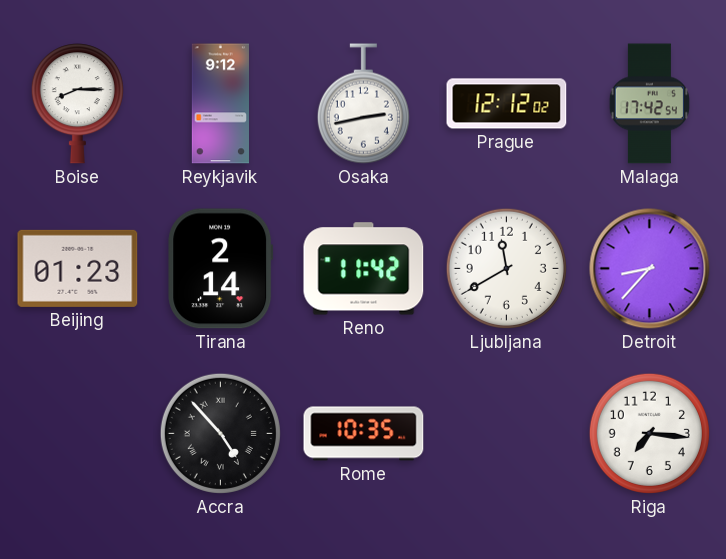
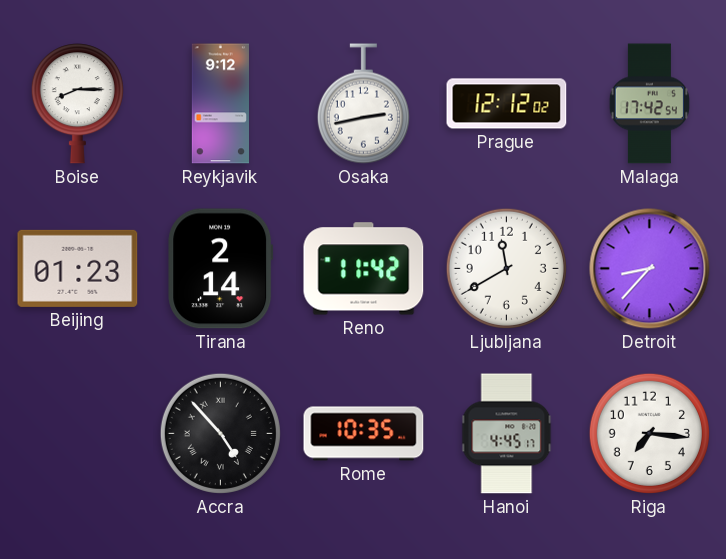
Hanoi: none -> 4:45
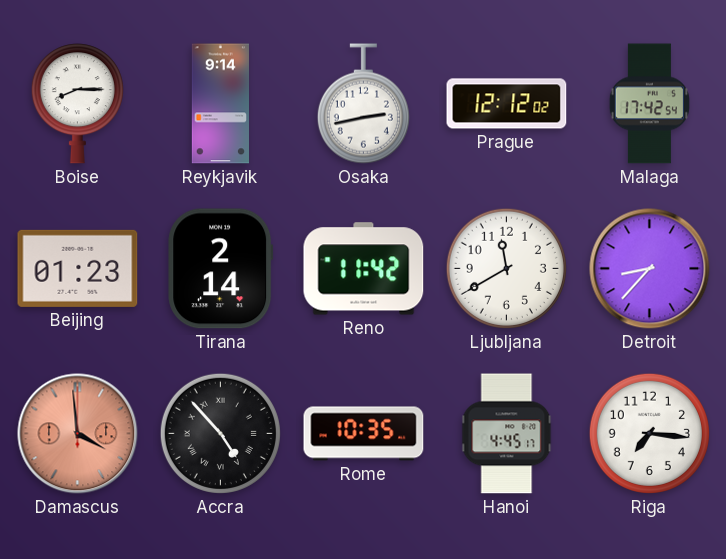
Reykjavik: 9:12 -> 9:14
Damascus: none -> 3:59
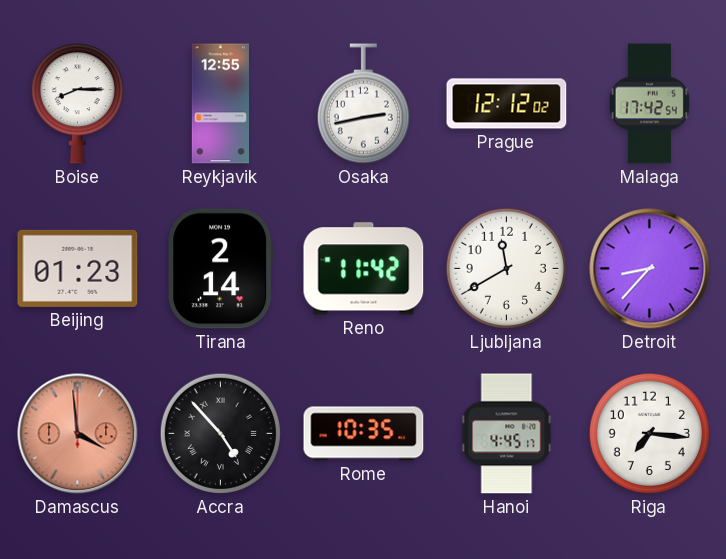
Reykjavik: 9:14 -> 12:55
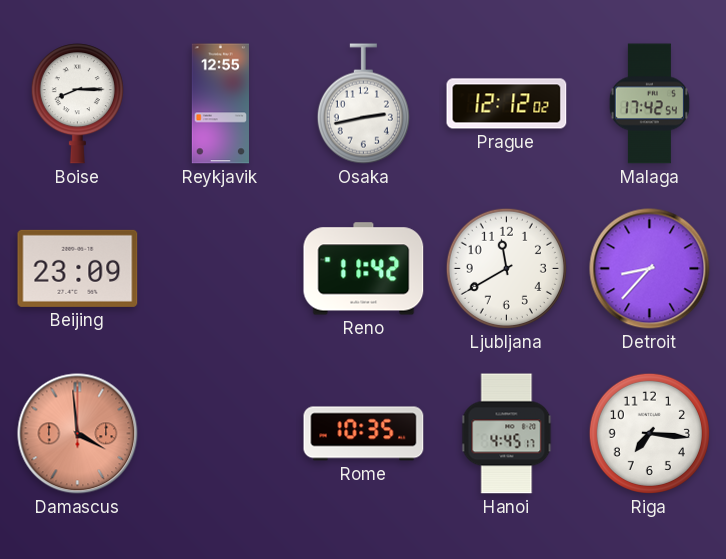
Beijing: 01:23 -> 23:09
Tirana: 2:14 -> none
Accra: 4:53 -> none
